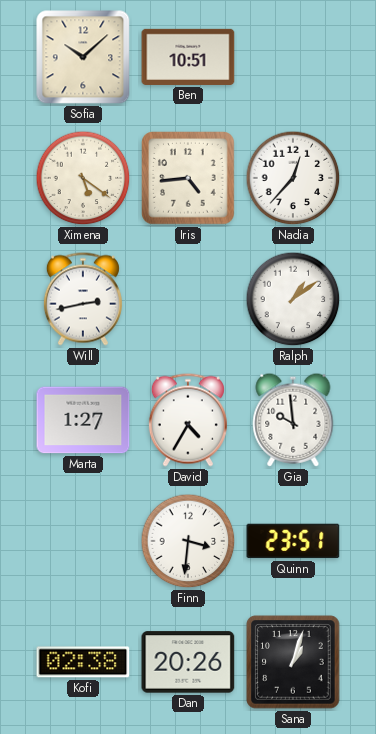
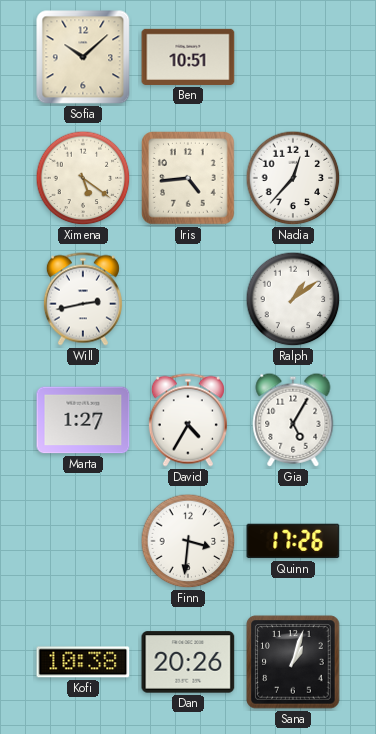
Gia: 9:59 -> 5:05
Quinn: 23:51 -> 17:26
Kofi: 02:38 -> 10:38
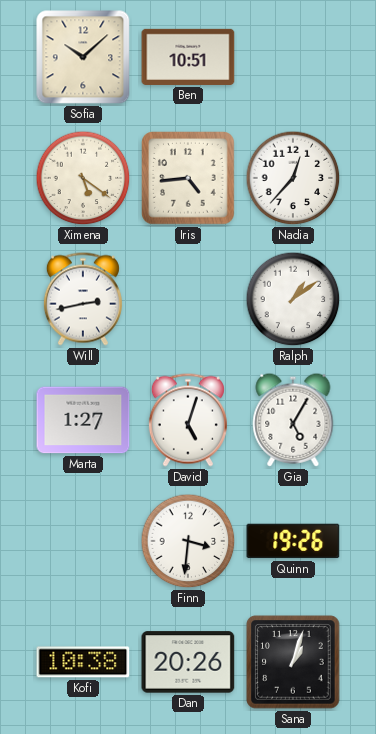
David: 4:35 -> 5:03
Quinn: 17:26 -> 19:26
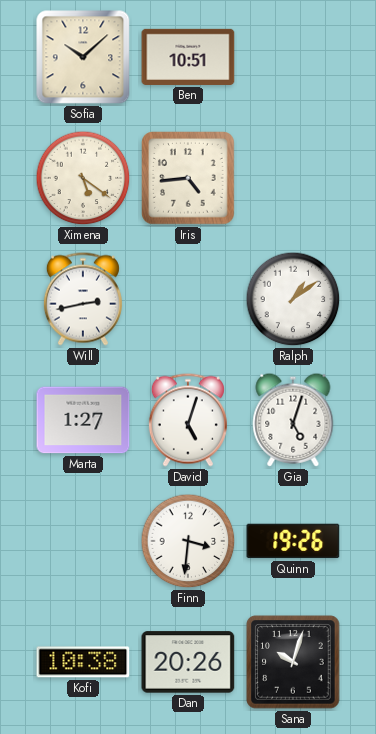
Nadia: 12:37 -> none
Gia: 5:05 -> 5:03
Sana: 1:03 -> 10:03
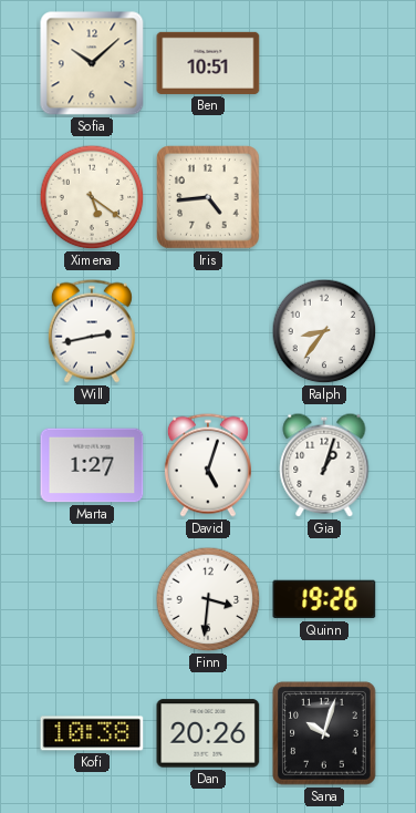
Ralph: 1:09 -> 8:36
Gia: 5:03 -> 1:03
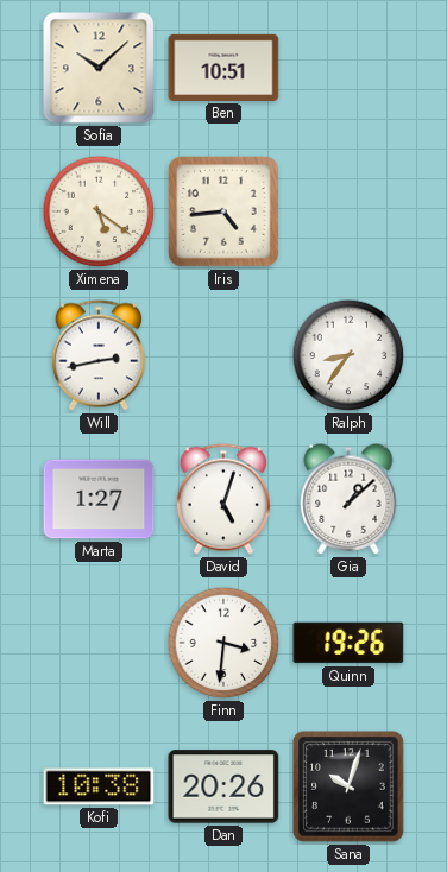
Gia: 1:03 -> 1:08
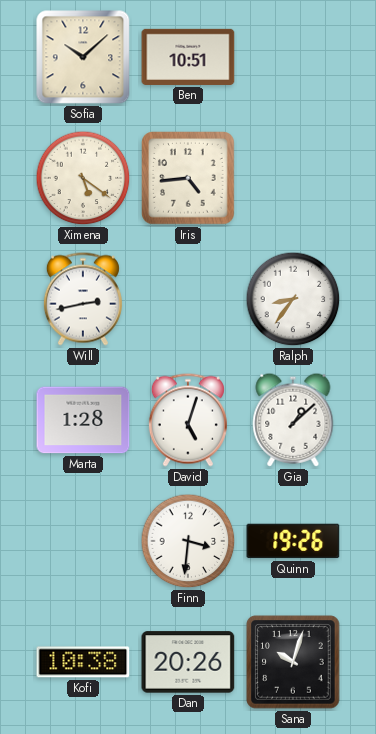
Marta: 1:27 -> 1:28
